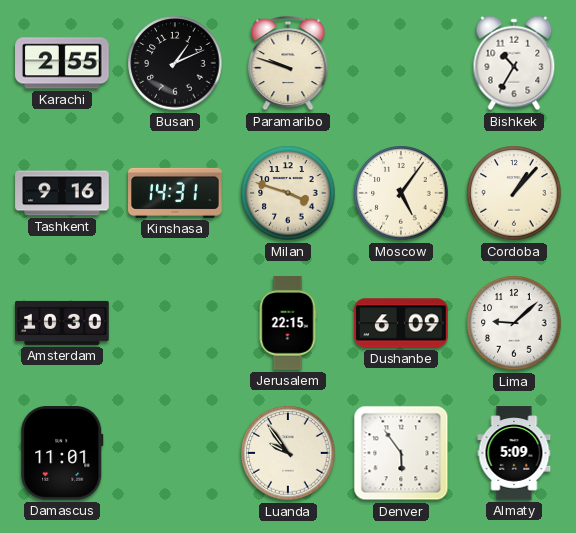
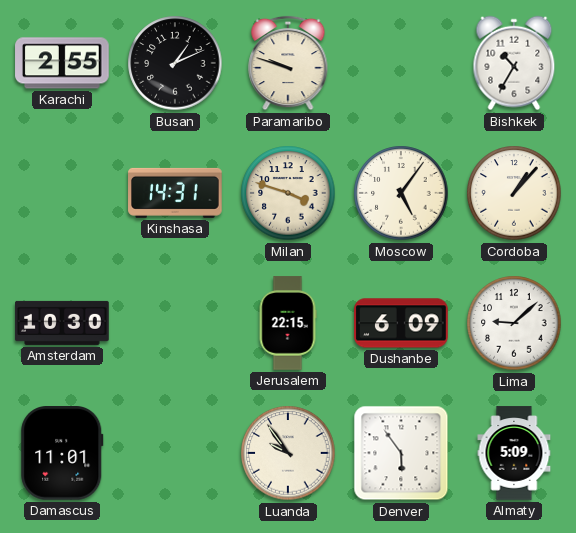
Tashkent: 9:16 -> none
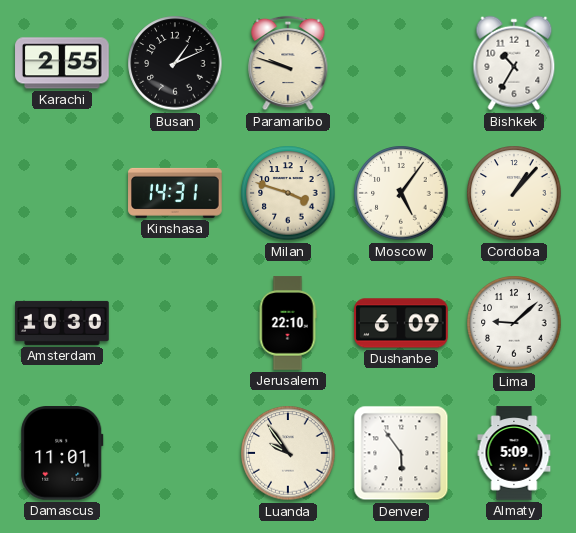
Jerusalem: 22:15 -> 22:10
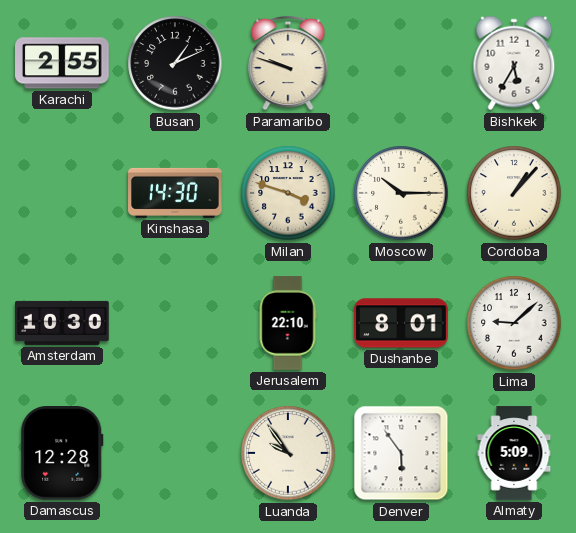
Bishkek: 10:35 -> 5:35
Kinshasa: 14:31 -> 14:30
Moscow: 5:06 -> 10:15
Dushanbe: 6:09 -> 8:01
Damascus: 11:01 -> 12:28
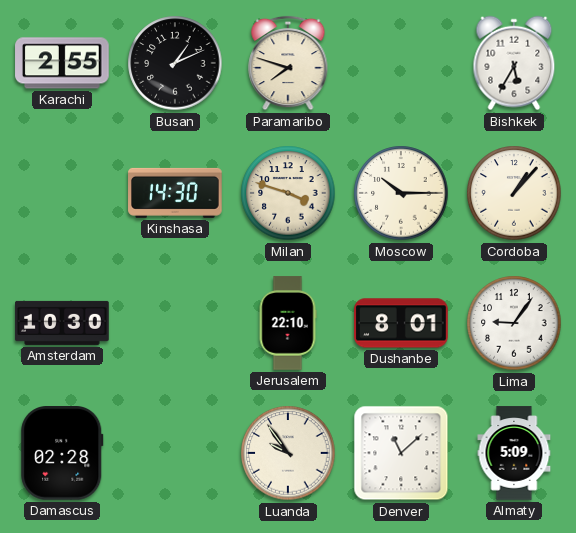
Paramaribo: 9:48 -> 7:48
Lima: 9:08 -> 9:06
Damascus: 12:28 -> 02:28
Denver: 5:54 -> 11:08
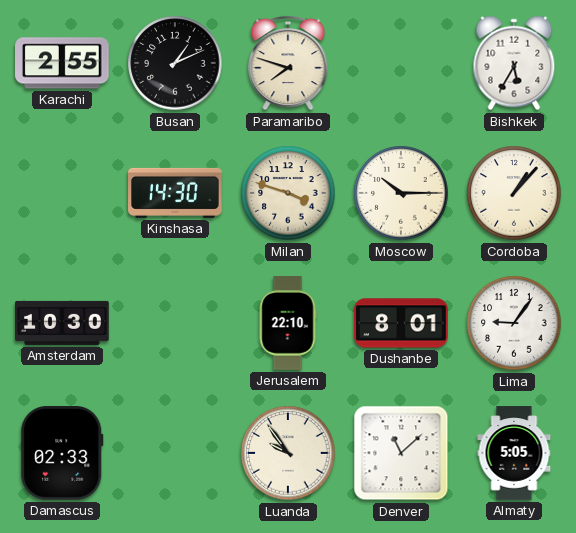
Damascus: 02:28 -> 02:33
Almaty: 5:09 -> 5:05
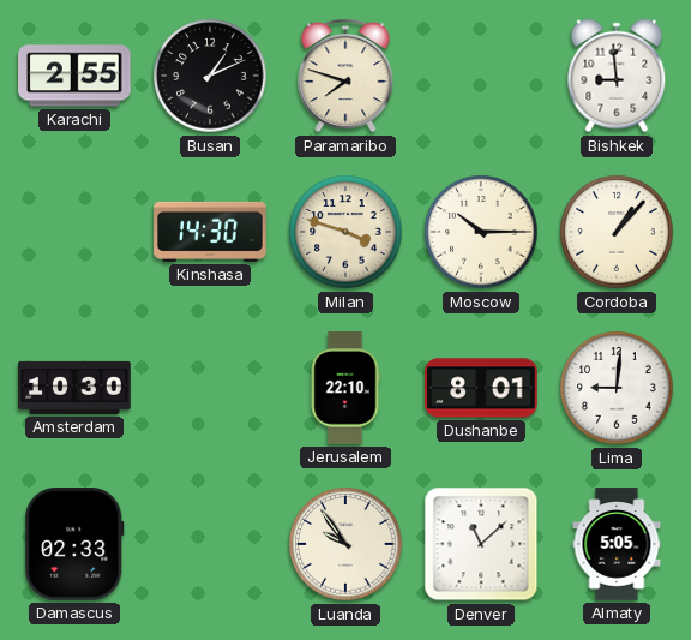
Bishkek: 5:35 -> 8:59
Lima: 9:06 -> 9:01
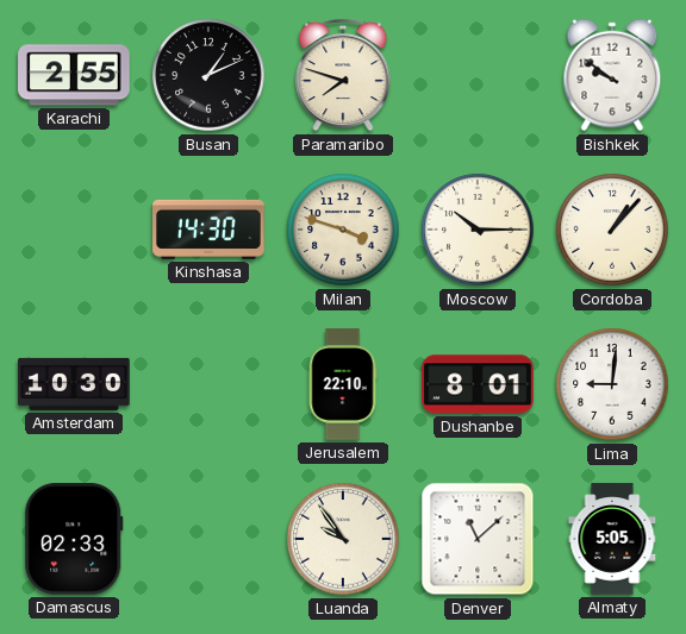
Bishkek: 8:59 -> 9:51
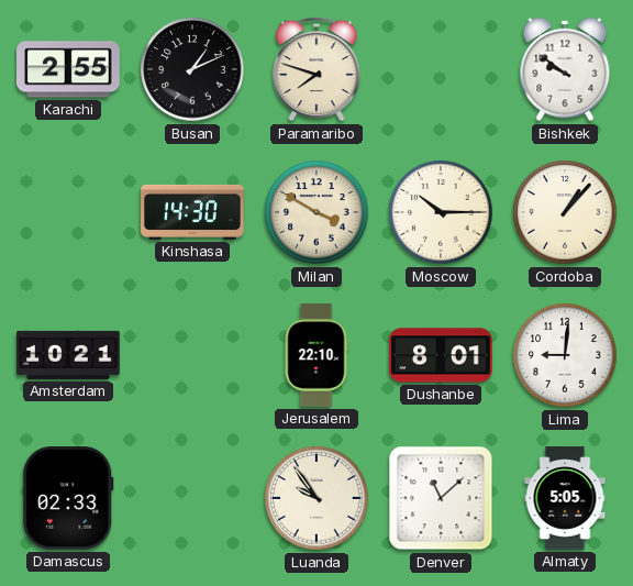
Milan: 3:48 -> 3:50
Amsterdam: 10:30 -> 10:21
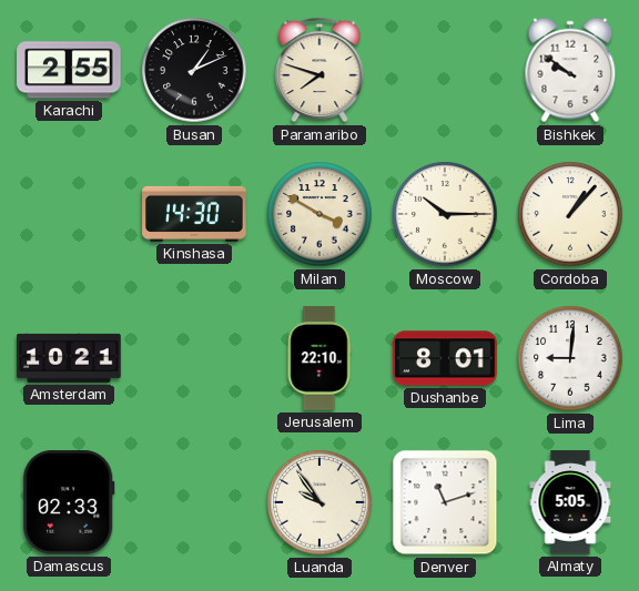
Denver: 11:08 -> 11:12
